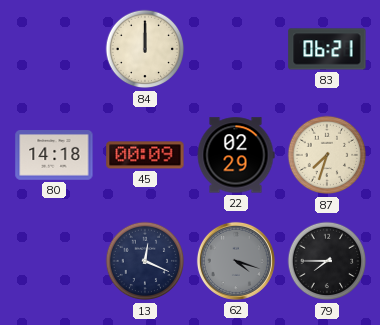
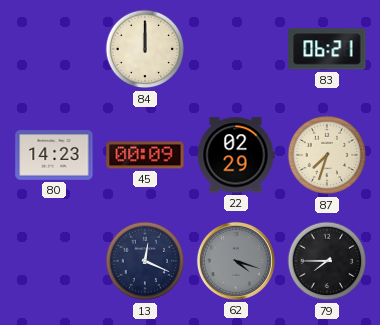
80: 14:18 -> 14:23
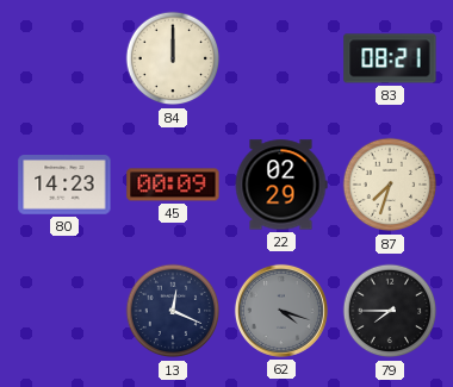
83: 06:21 -> 08:21
